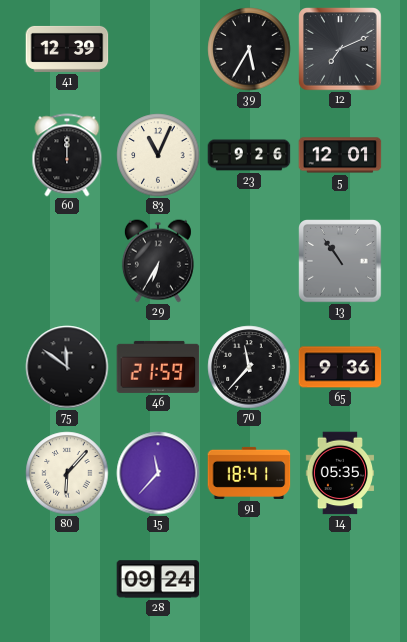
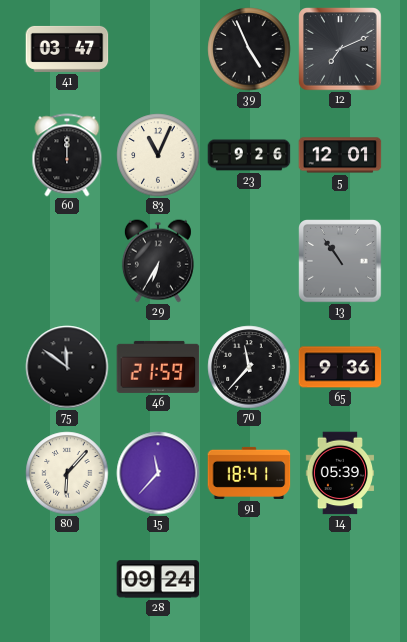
41: 12:39 -> 03:47
39: 5:35 -> 4:56
14: 05:35 -> 05:39
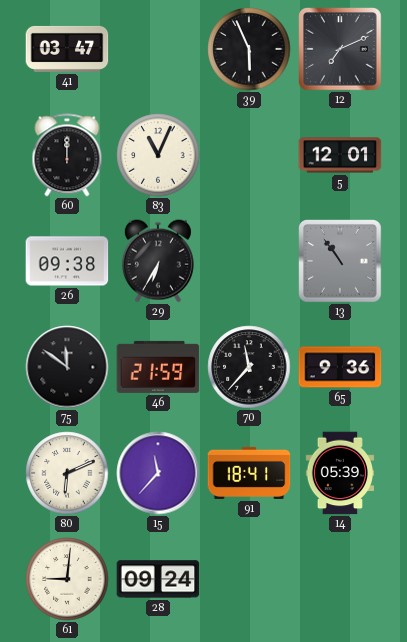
39: 4:56 -> 5:56
23: 9:26 -> none
26: none -> 09:38
80: 6:07 -> 6:11
61: none -> 9:01
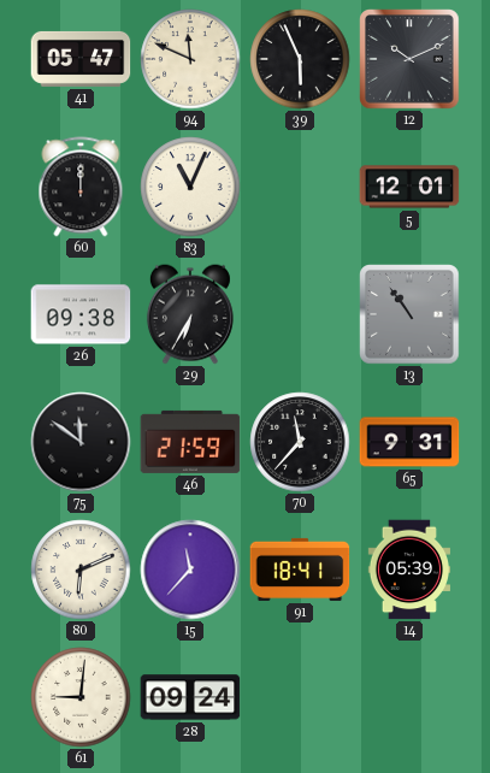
41: 03:47 -> 05:47
94: none -> 11:49
12: 7:11 -> 10:11
65: 9:36 -> 9:31
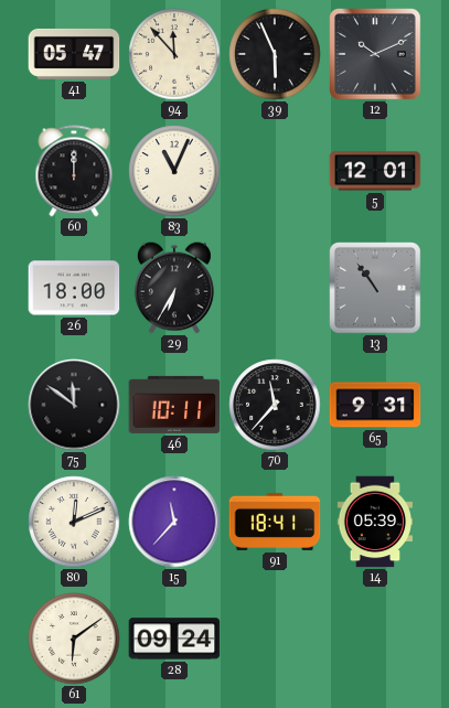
94: 11:49 -> 11:53
26: 09:38 -> 18:00
46: 21:59 -> 10:11
80: 6:11 -> 12:11
61: 9:01 -> 6:09
